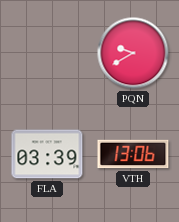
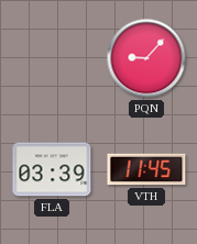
PQN: 9:40 -> 9:07
VTH: 13:06 -> 11:45
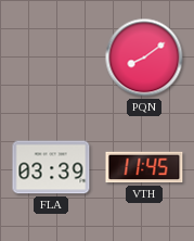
PQN: 9:07 -> 8:09
